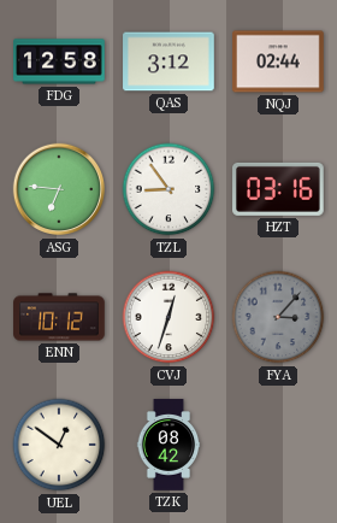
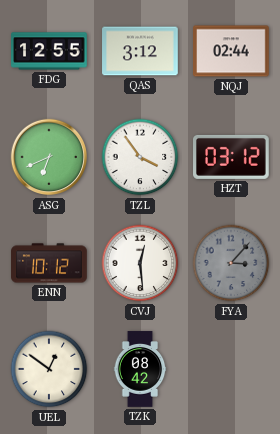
FDG: 12:58 -> 12:55
ASG: 6:46 -> 6:41
TZL: 8:54 -> 3:54
HZT: 03:16 -> 03:12
CVJ: 12:33 -> 12:29
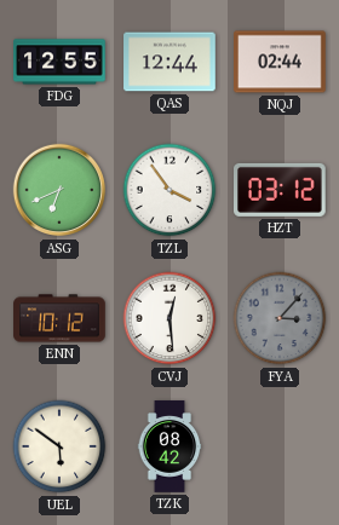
QAS: 3:12 -> 12:44
UEL: 12:51 -> 5:51
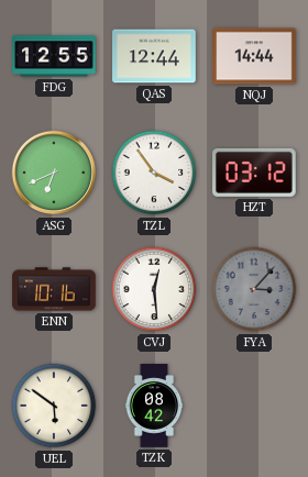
NQJ: 02:44 -> 14:44
ENN: 10:12 -> 10:16
